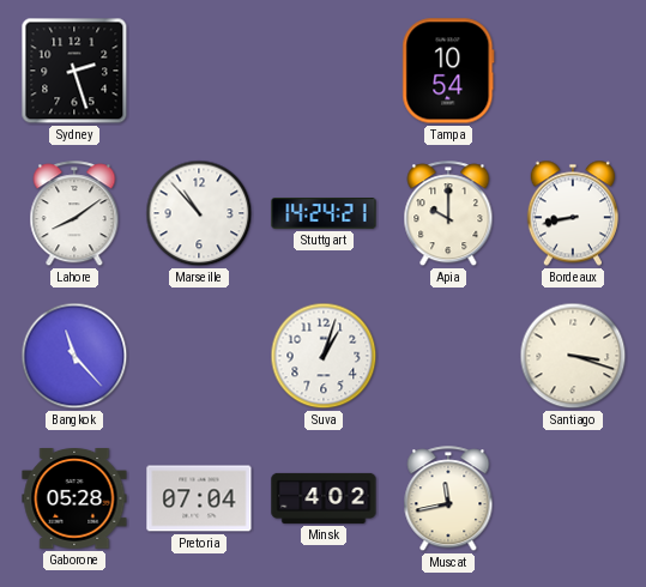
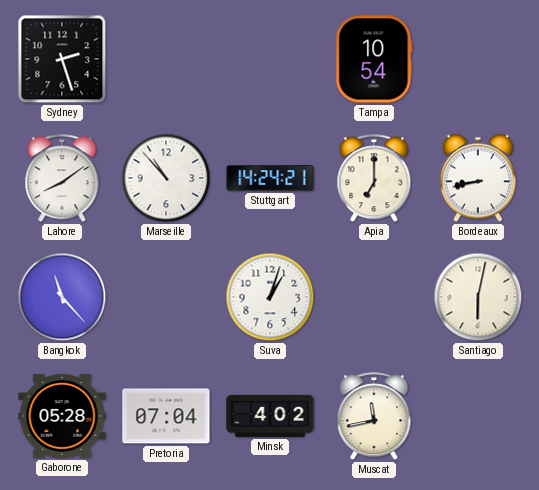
Apia: 10:00 -> 7:00
Santiago: 3:18 -> 6:02
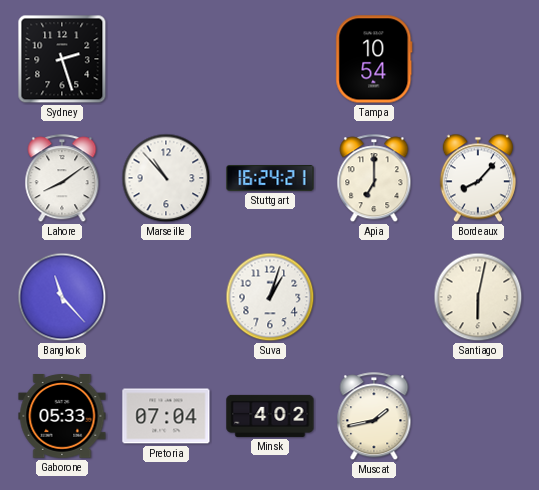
Stuttgart: 14:24 -> 16:24
Bordeaux: 8:43 -> 8:07
Gaborone: 05:28 -> 05:33
Muscat: 11:43 -> 1:43
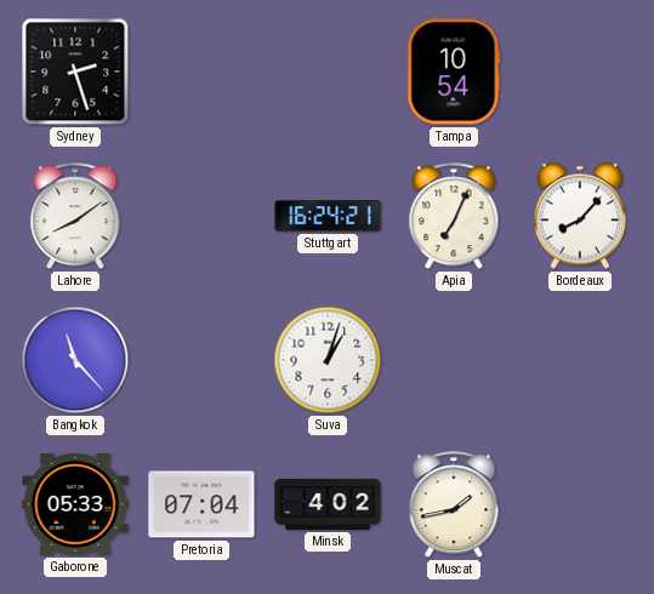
Marseille: 10:53 -> none
Apia: 7:00 -> 7:04
Santiago: 6:02 -> none
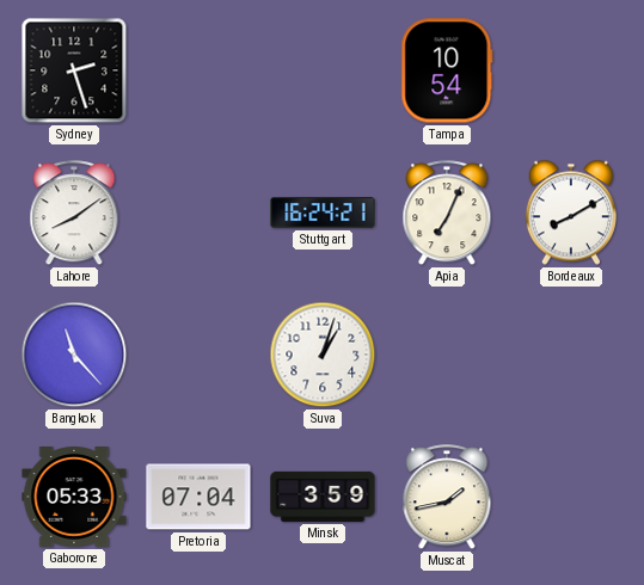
Bordeaux: 8:07 -> 8:10
Minsk: 4:02 -> 3:59
